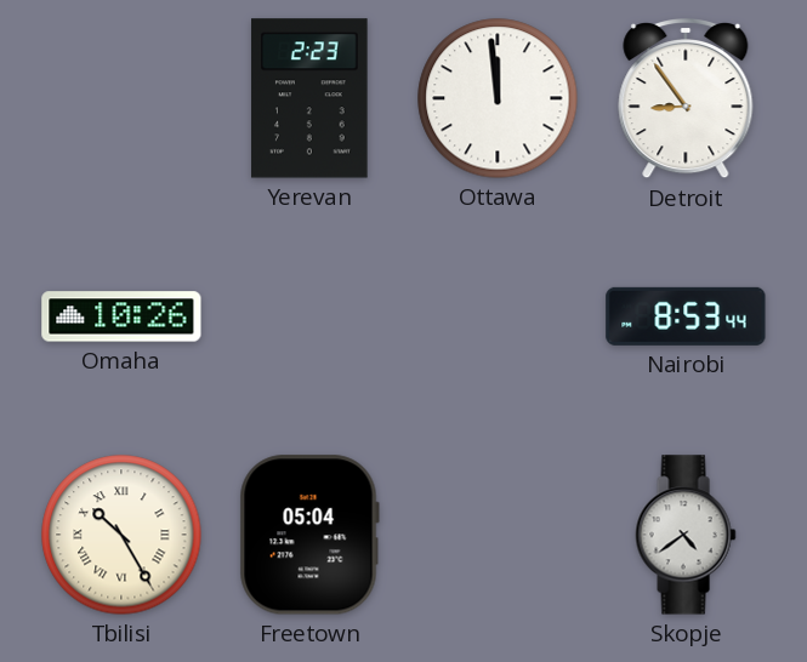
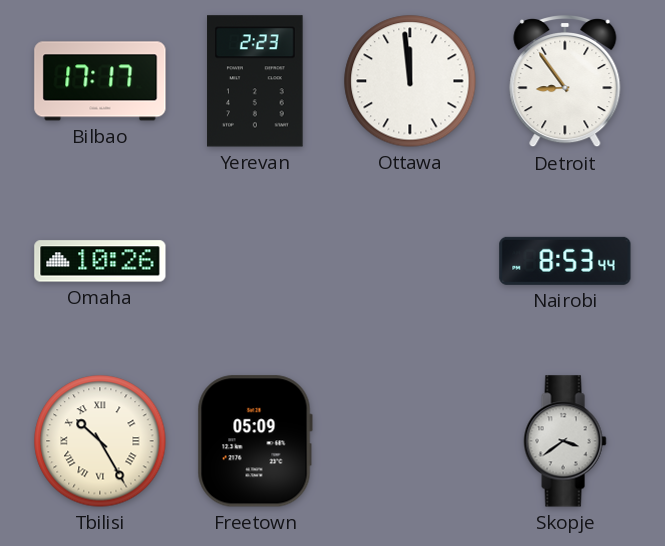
Bilbao: none -> 17:17
Freetown: 05:04 -> 05:09
Skopje: 4:39 -> 3:39
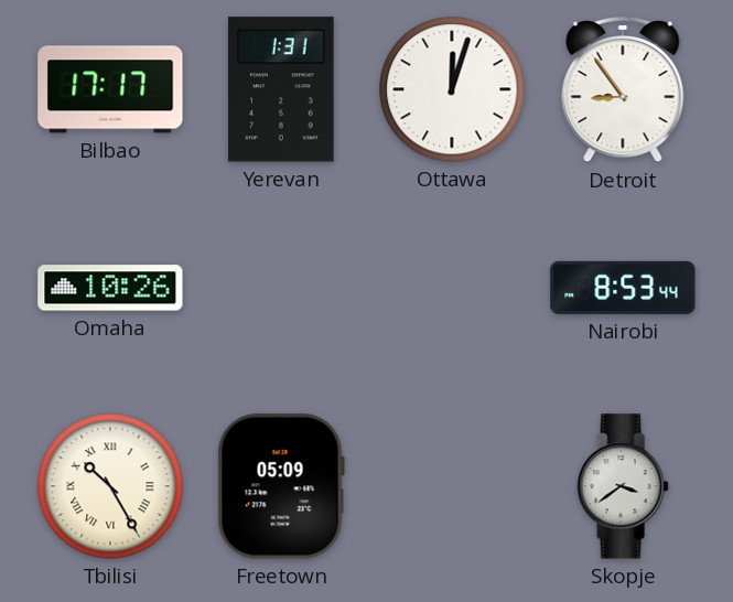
Yerevan: 2:23 -> 1:31
Ottawa: 11:59 -> 12:03
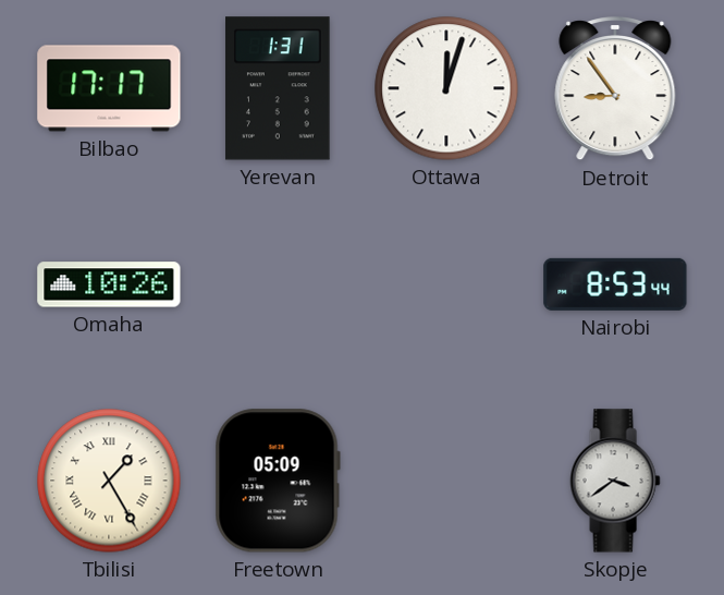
Tbilisi: 10:25 -> 1:25
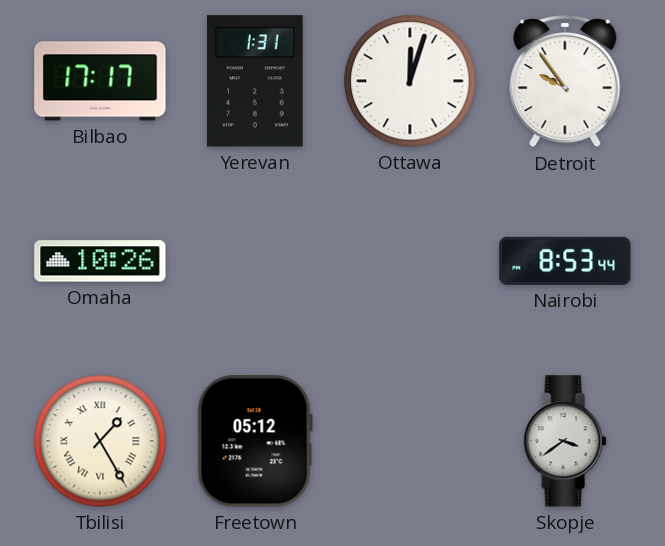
Detroit: 8:54 -> 9:54
Freetown: 05:09 -> 05:12
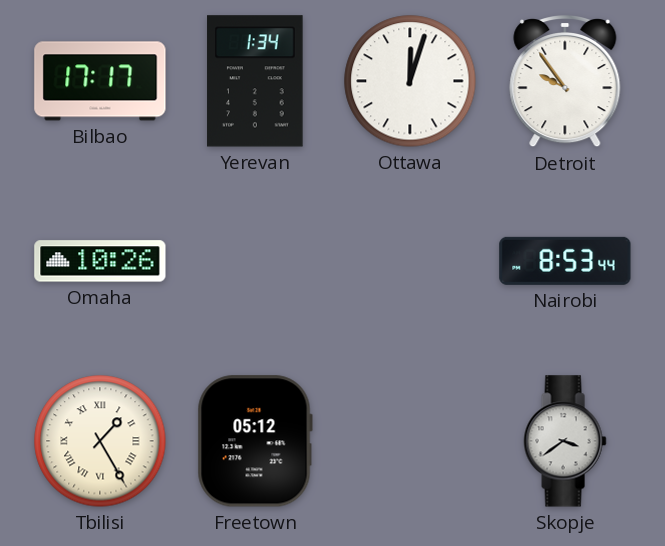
Yerevan: 1:31 -> 1:34
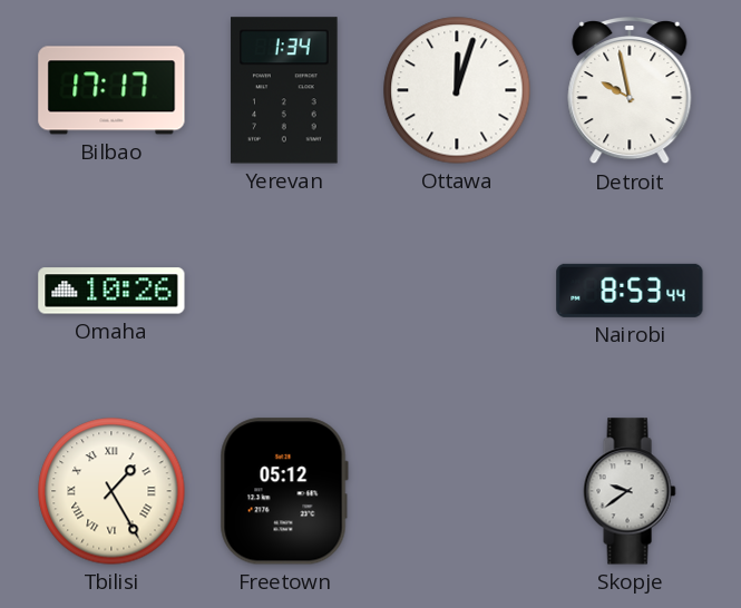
Detroit: 9:54 -> 9:58
Skopje: 3:39 -> 9:39
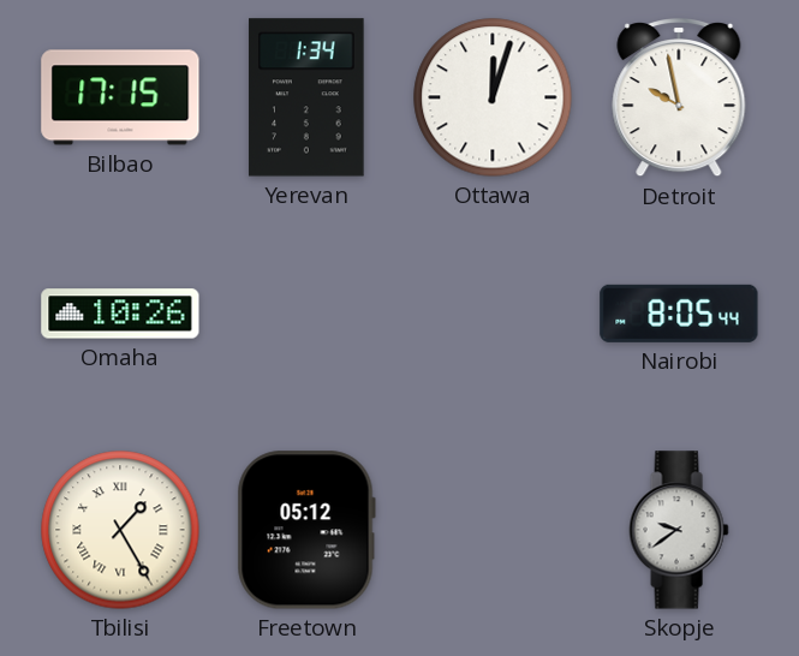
Bilbao: 17:17 -> 17:15
Nairobi: 8:53 -> 8:05
